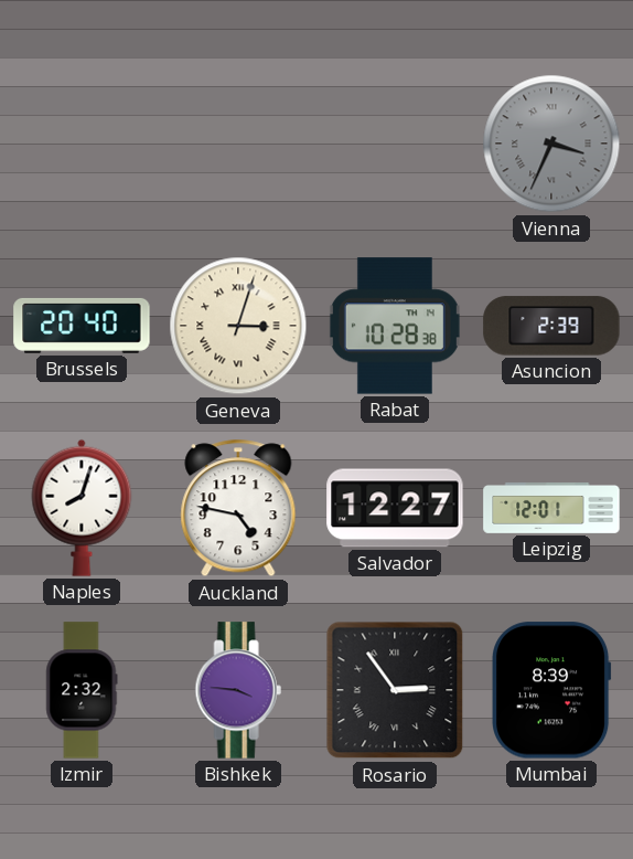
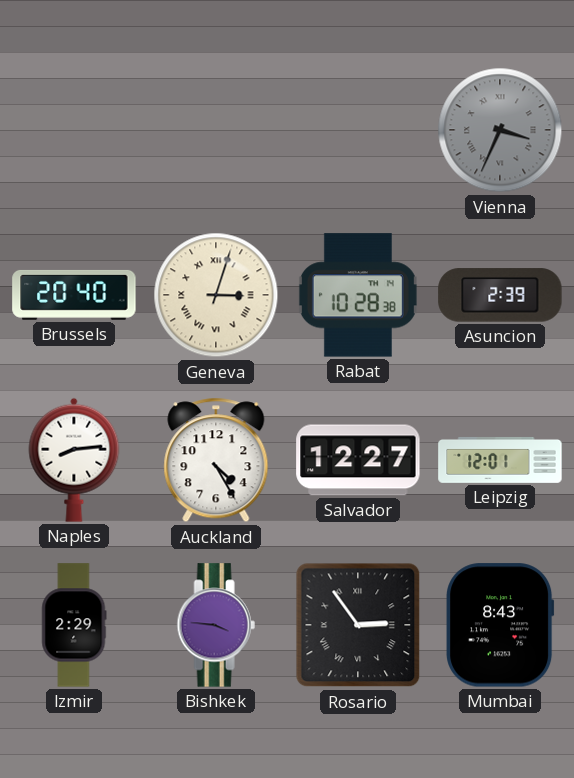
Naples: 8:03 -> 8:14
Auckland: 4:47 -> 4:25
Izmir: 2:32 -> 2:29
Mumbai: 8:39 -> 8:43
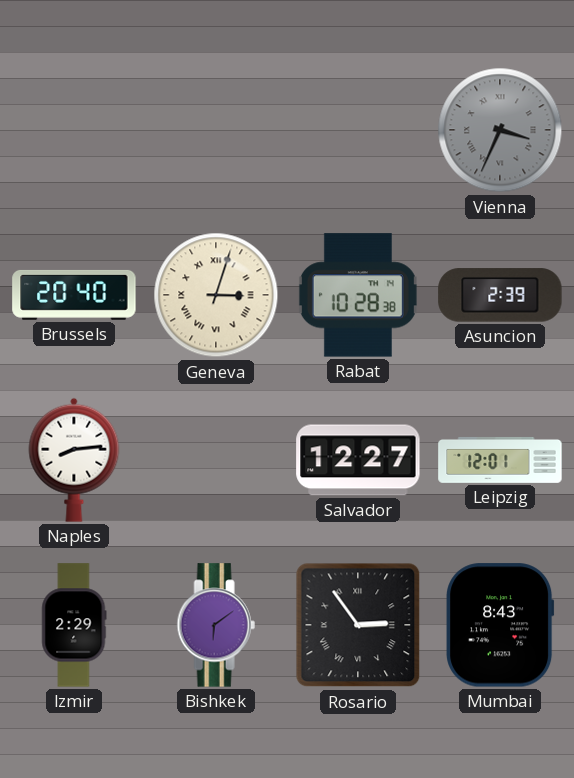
Auckland: 4:25 -> none
Bishkek: 3:46 -> 6:09
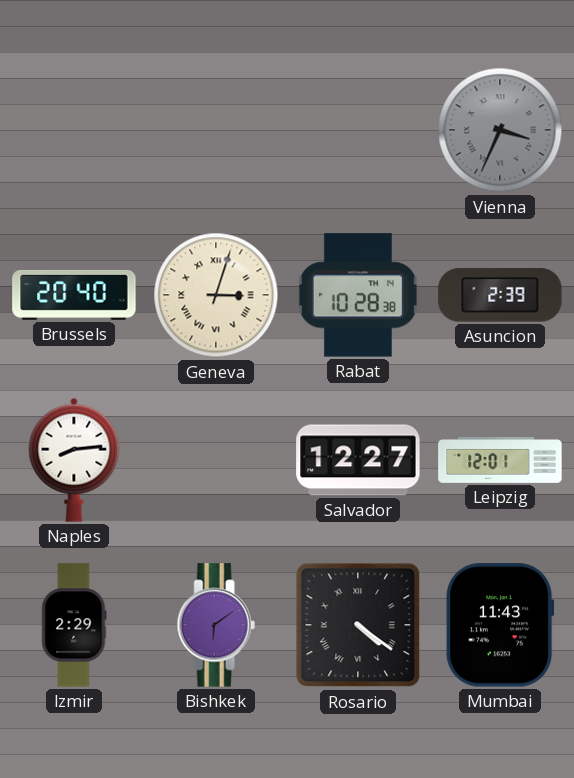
Rosario: 2:54 -> 4:21
Mumbai: 8:43 -> 11:43
